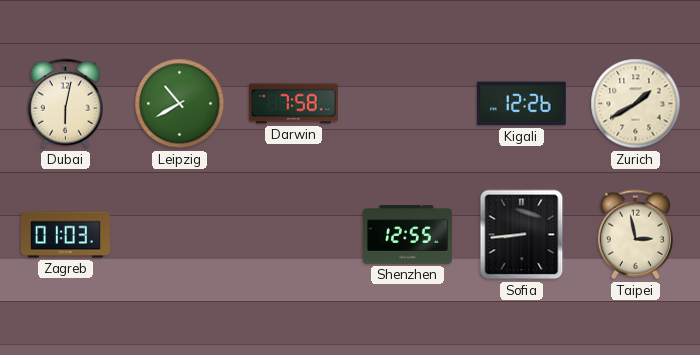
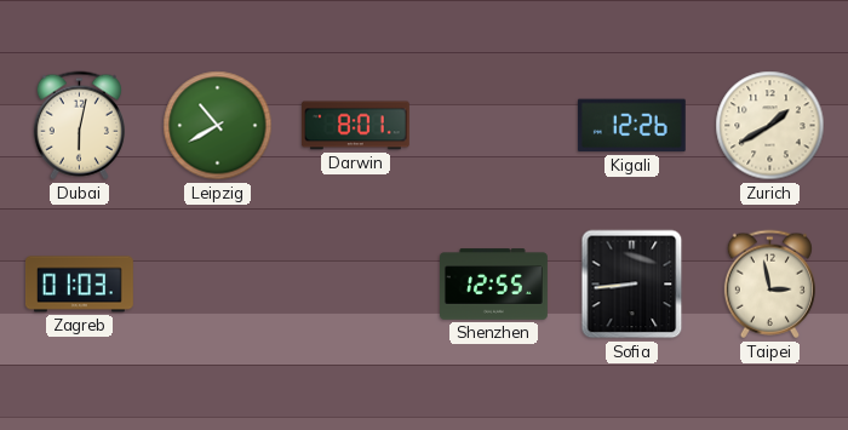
Darwin: 7:58 -> 8:01
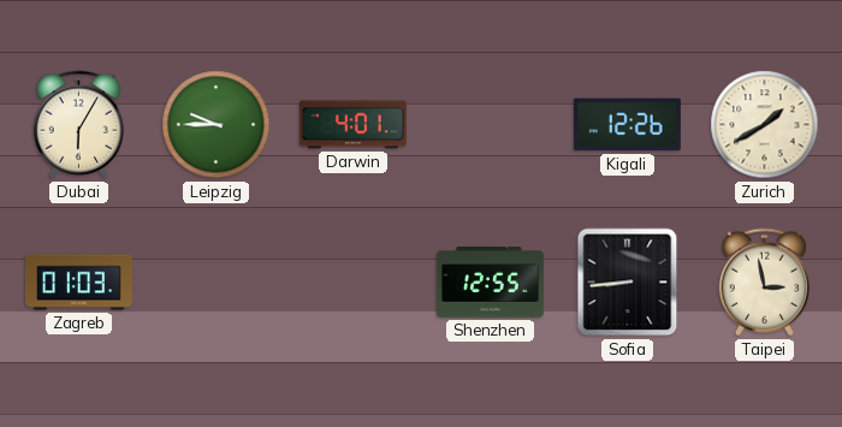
Dubai: 6:02 -> 6:05
Leipzig: 10:40 -> 9:45
Darwin: 8:01 -> 4:01
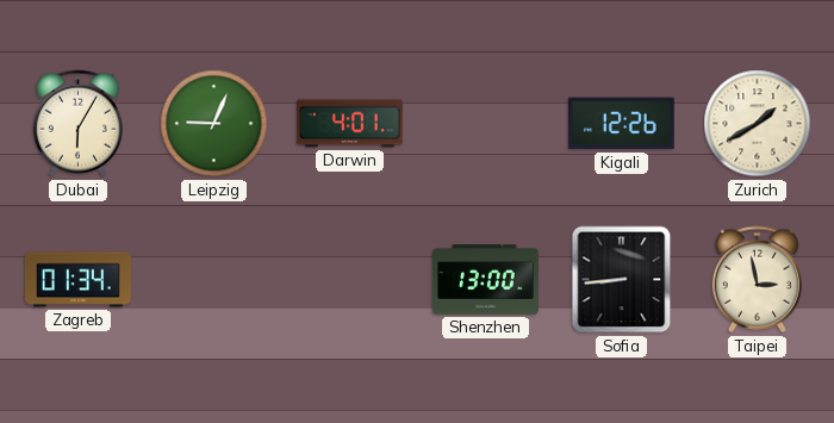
Leipzig: 9:45 -> 9:04
Zagreb: 01:03 -> 01:34
Shenzhen: 12:55 -> 13:00
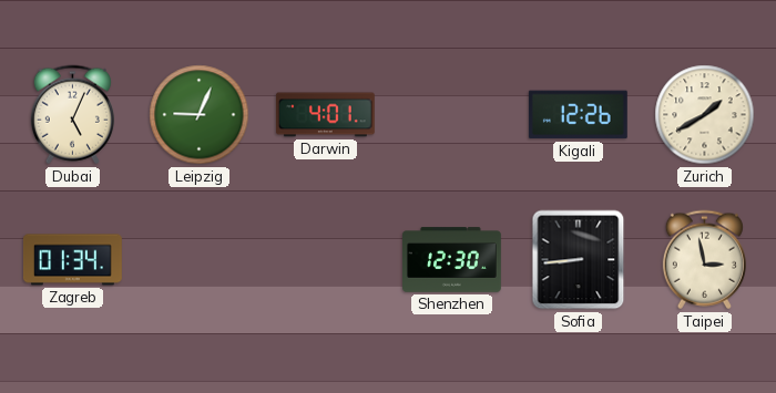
Dubai: 6:05 -> 5:04
Shenzhen: 13:00 -> 12:30
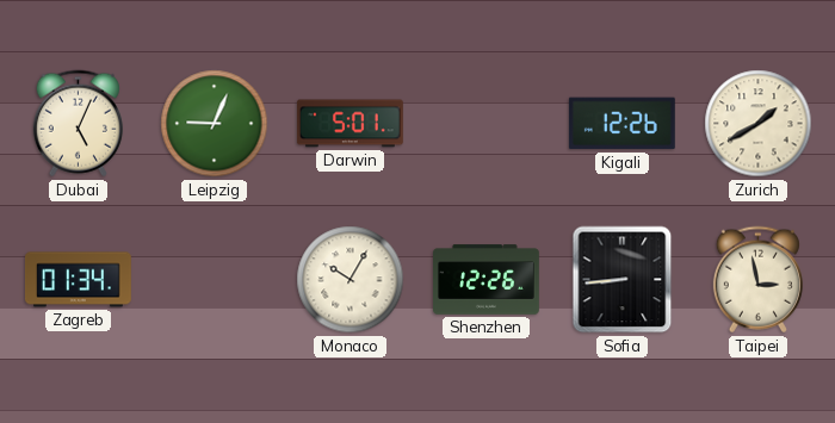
Darwin: 4:01 -> 5:01
Monaco: none -> 10:05
Shenzhen: 12:30 -> 12:26
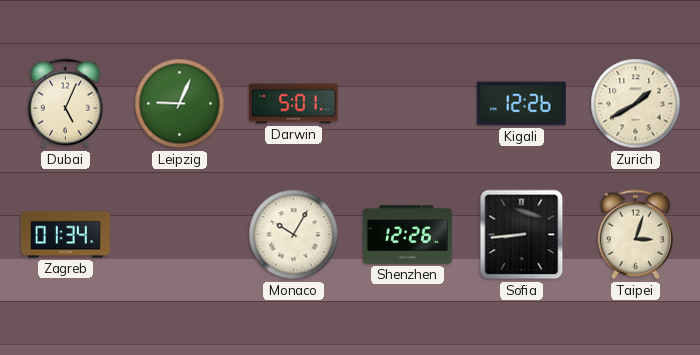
Taipei: 2:58 -> 3:03
